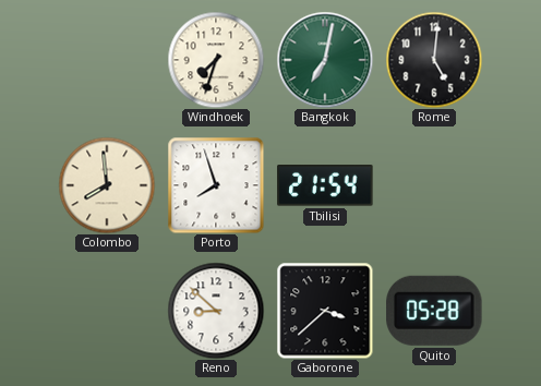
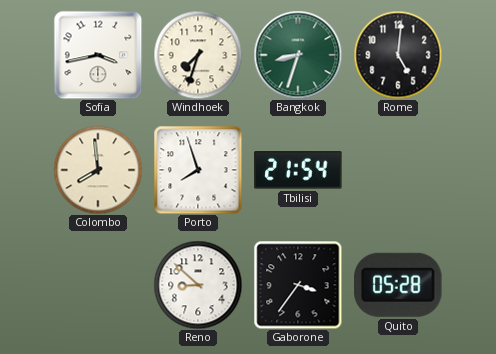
Sofia: none -> 3:43
Bangkok: 7:02 -> 8:33
Gaborone: 3:38 -> 3:36
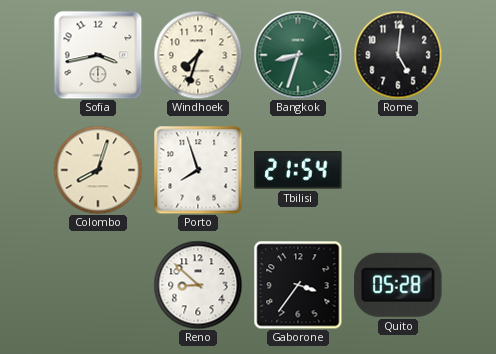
Colombo: 7:59 -> 8:03
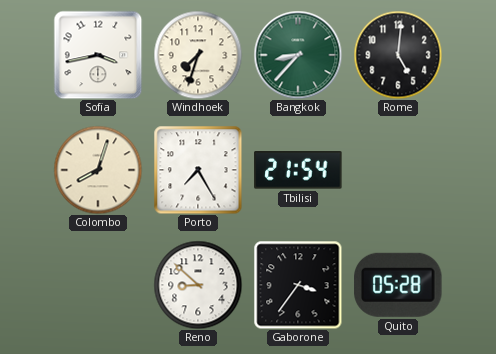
Bangkok: 8:33 -> 8:37
Porto: 7:57 -> 7:25
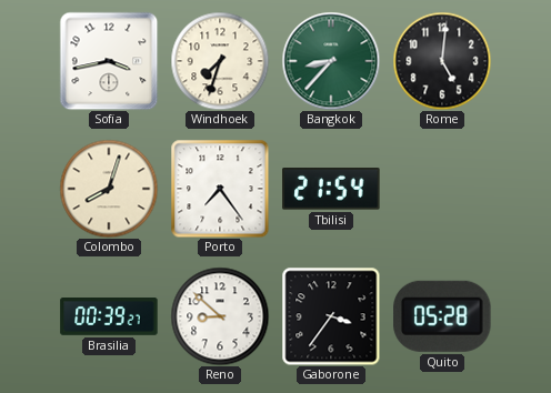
Porto: 7:25 -> 7:24
Brasilia: none -> 00:39
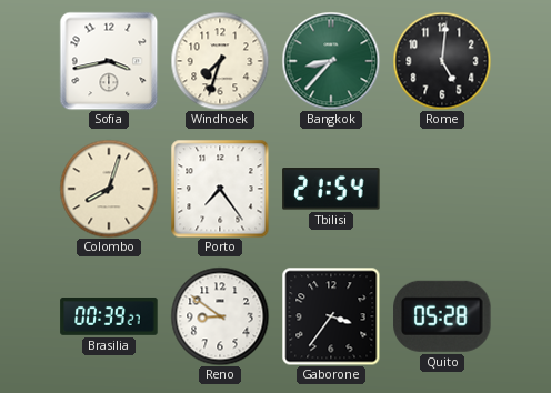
Reno: 8:52 -> 8:51
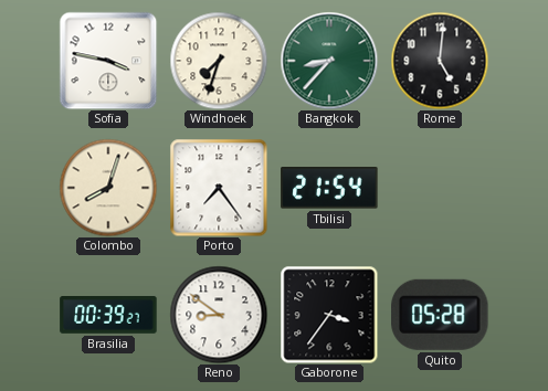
Sofia: 3:43 -> 3:47
